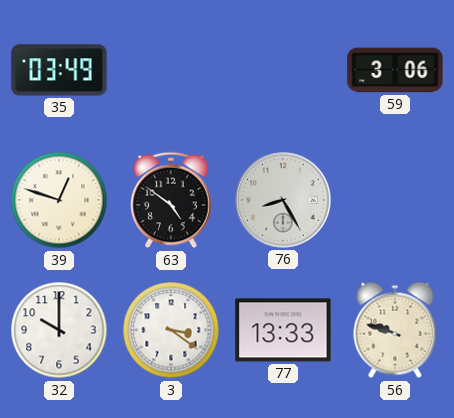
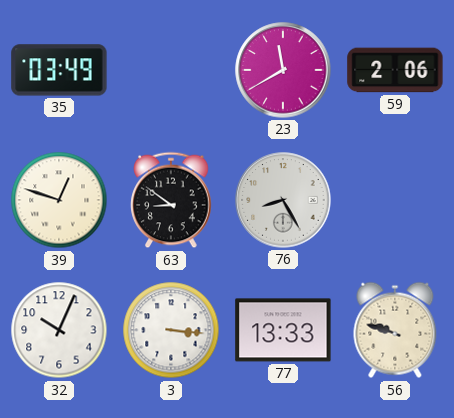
23: none -> 11:40
59: 3:06 -> 2:06
63: 4:51 -> 8:51
32: 10:00 -> 10:04
3: 3:21 -> 3:16
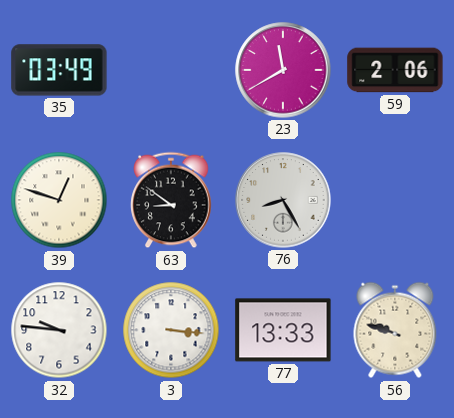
32: 10:04 -> 9:46
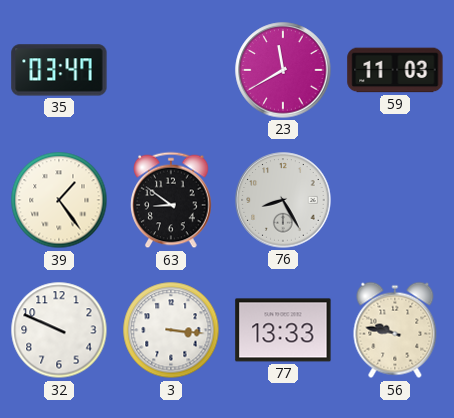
35: 03:49 -> 03:47
59: 2:06 -> 11:03
39: 12:48 -> 1:24
32: 9:46 -> 9:49
56: 9:48 -> 9:47
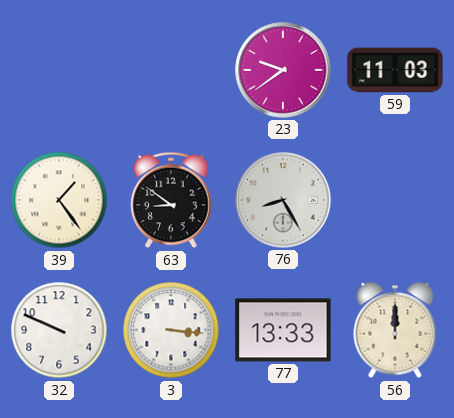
35: 03:47 -> none
23: 11:40 -> 9:39
56: 9:47 -> 12:00
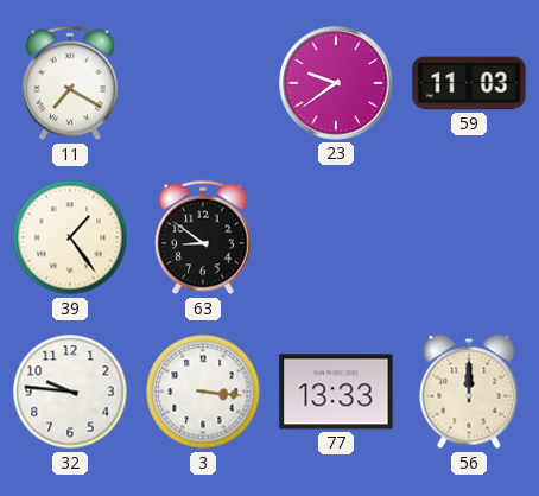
11: none -> 7:20
76: 8:25 -> none
32: 9:49 -> 9:46
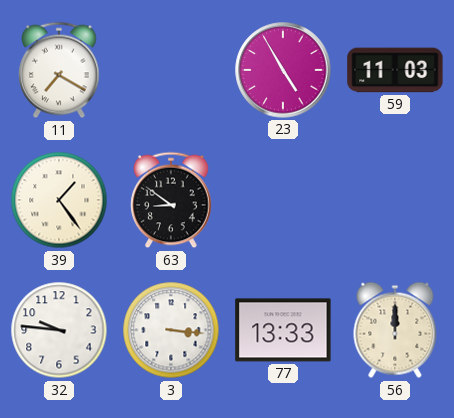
23: 9:39 -> 4:55
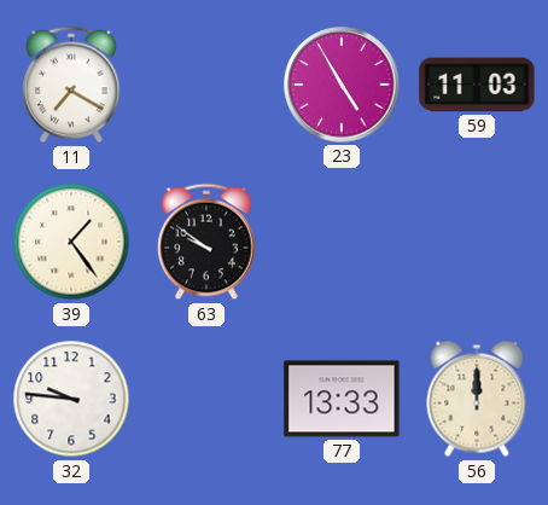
63: 8:51 -> 9:51
3: 3:16 -> none
